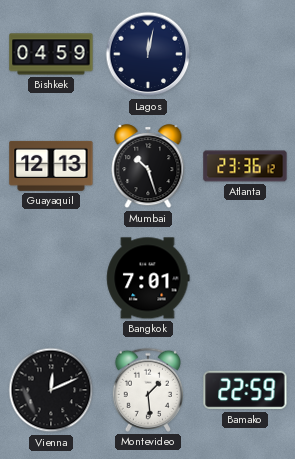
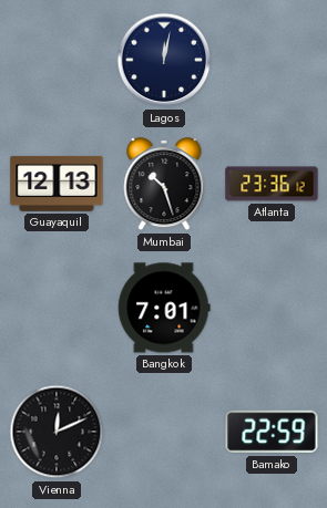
Bishkek: 04:59 -> none
Montevideo: 1:29 -> none
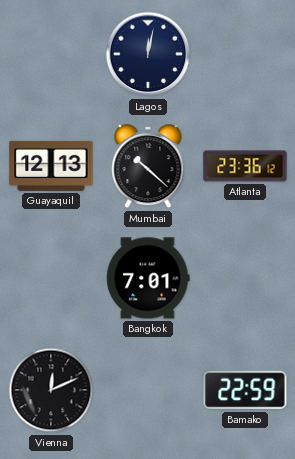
Mumbai: 10:27 -> 10:22
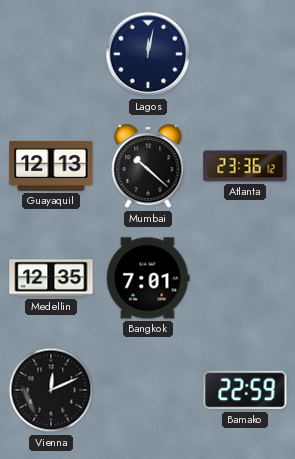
Medellin: none -> 12:35
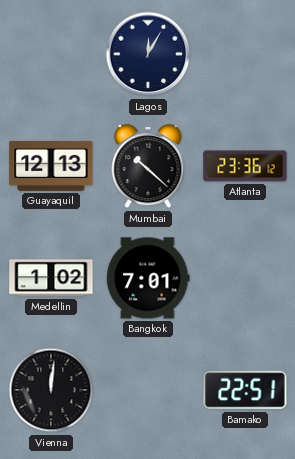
Lagos: 12:02 -> 12:05
Medellin: 12:35 -> 1:02
Vienna: 12:11 -> 12:01
Bamako: 22:59 -> 22:51
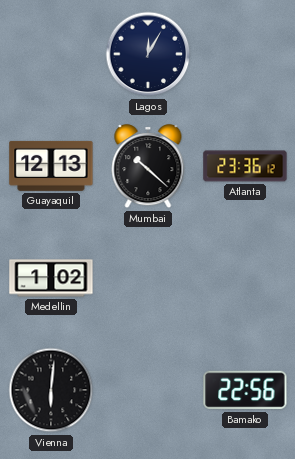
Bangkok: 7:01 -> none
Vienna: 12:01 -> 6:01
Bamako: 22:51 -> 22:56
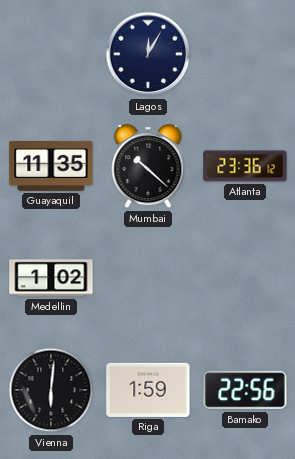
Guayaquil: 12:13 -> 11:35
Riga: none -> 1:59
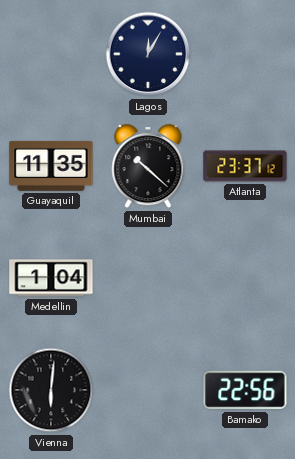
Atlanta: 23:36 -> 23:37
Medellin: 1:02 -> 1:04
Riga: 1:59 -> none
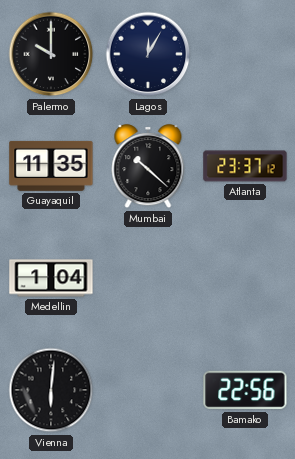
Palermo: none -> 10:00
